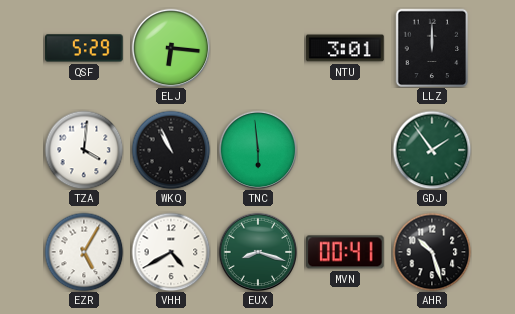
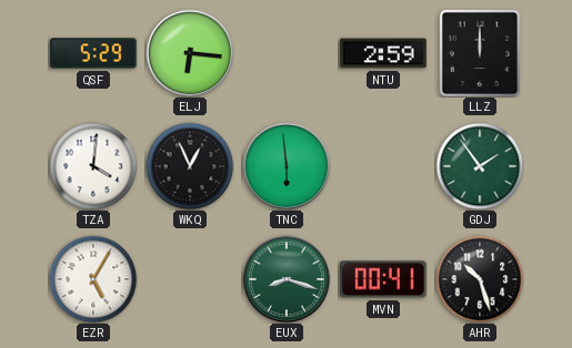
NTU: 3:01 -> 2:59
WKQ: 10:56 -> 12:56
VHH: 4:40 -> none
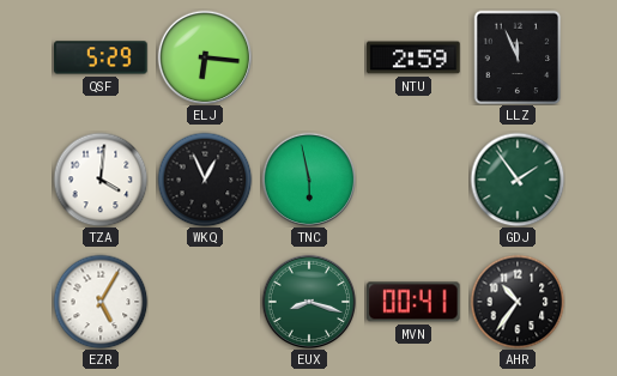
LLZ: 12:00 -> 11:56
TNC: 5:59 -> 5:58
AHR: 10:27 -> 10:36
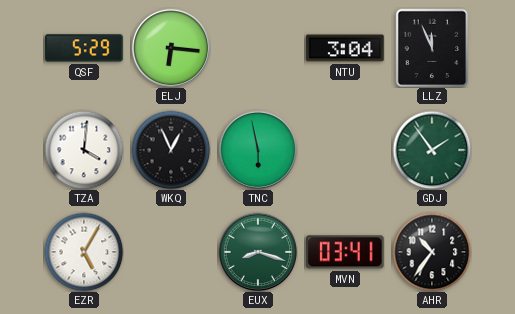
NTU: 2:59 -> 3:04
MVN: 00:41 -> 03:41
